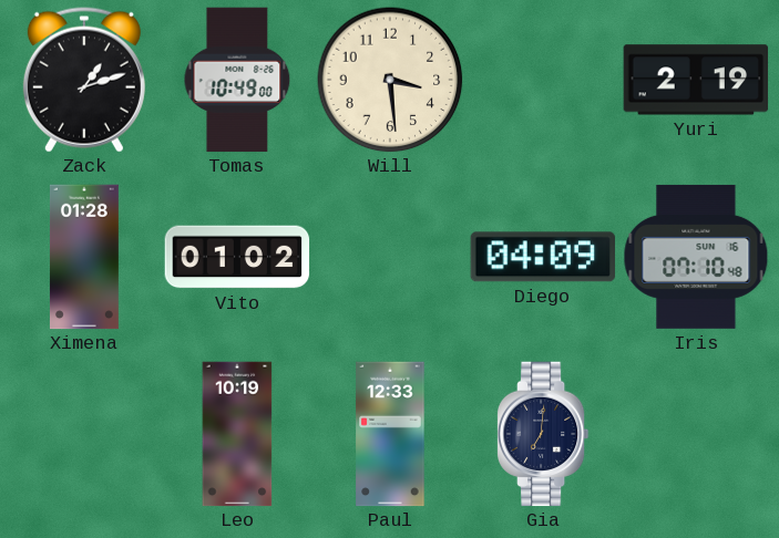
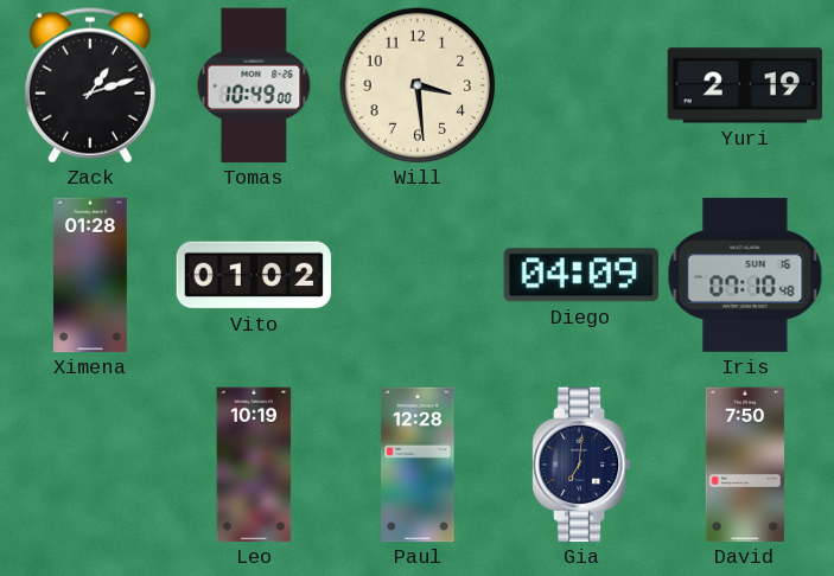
Paul: 12:33 -> 12:28
David: none -> 7:50
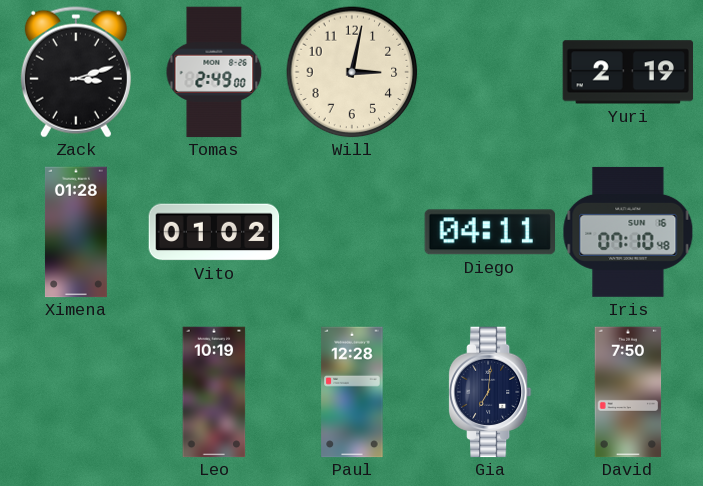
Zack: 1:12 -> 3:12
Tomas: 10:49 -> 2:49
Will: 3:29 -> 3:02
Diego: 04:09 -> 04:11
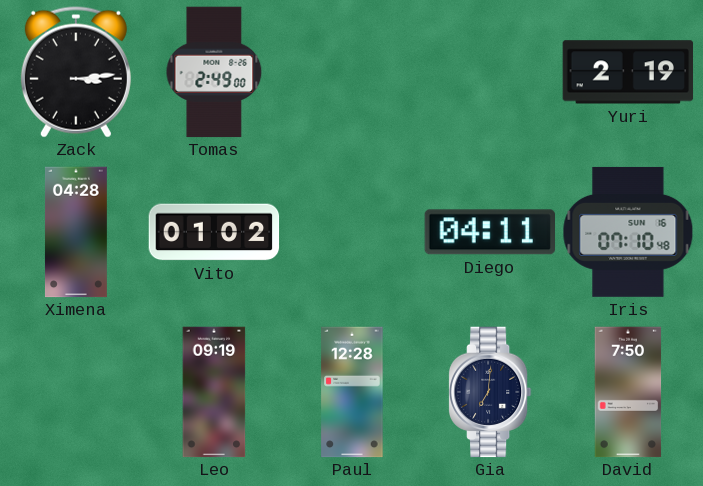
Zack: 3:12 -> 3:14
Will: 3:02 -> none
Ximena: 01:28 -> 04:28
Leo: 10:19 -> 09:19
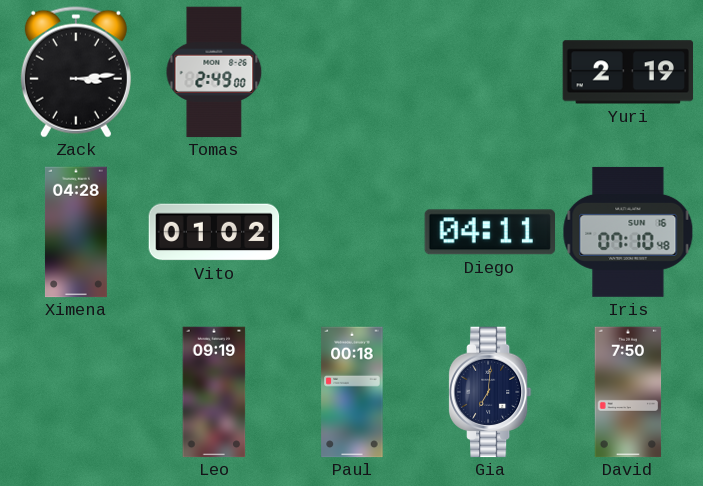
Paul: 12:28 -> 00:18
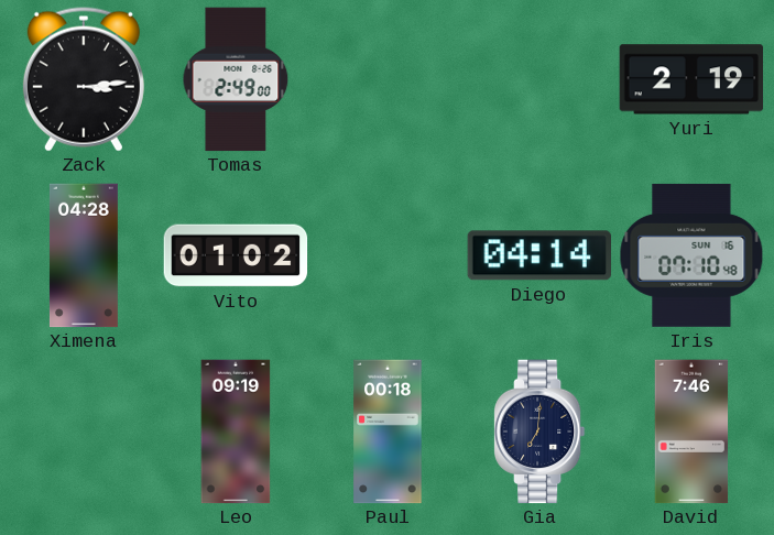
Diego: 04:11 -> 04:14
David: 7:50 -> 7:46
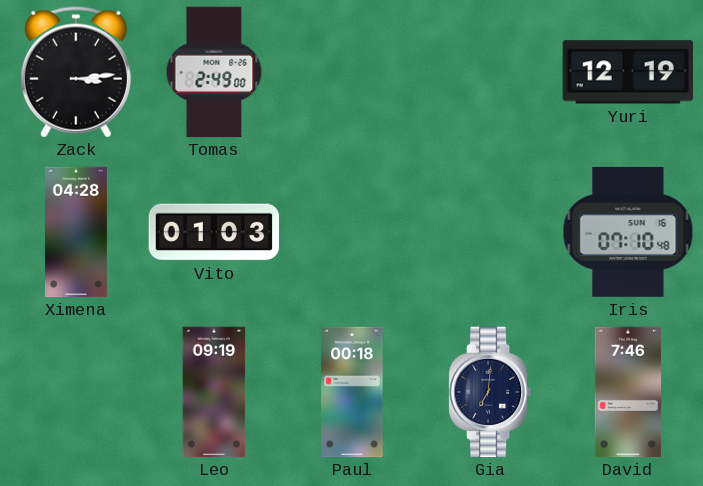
Yuri: 2:19 -> 12:19
Vito: 01:02 -> 01:03
Diego: 04:14 -> none
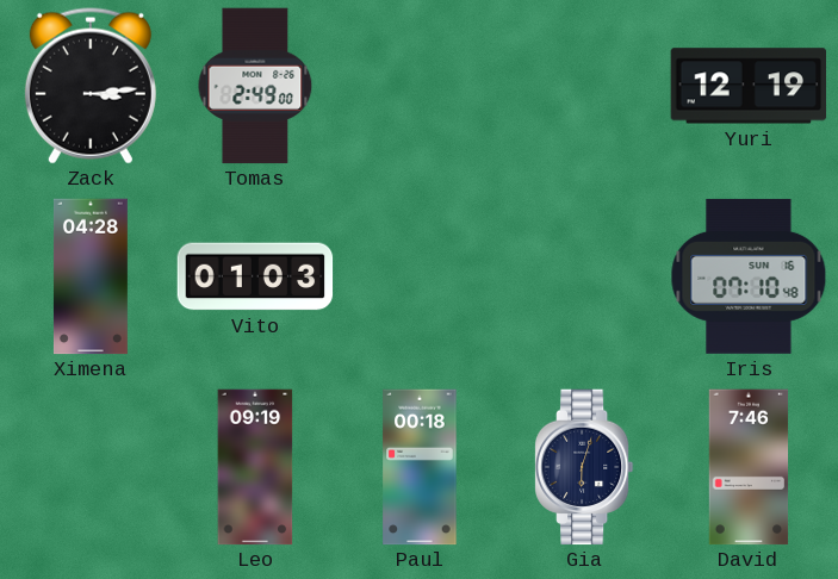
Gia: 7:01 -> 6:03
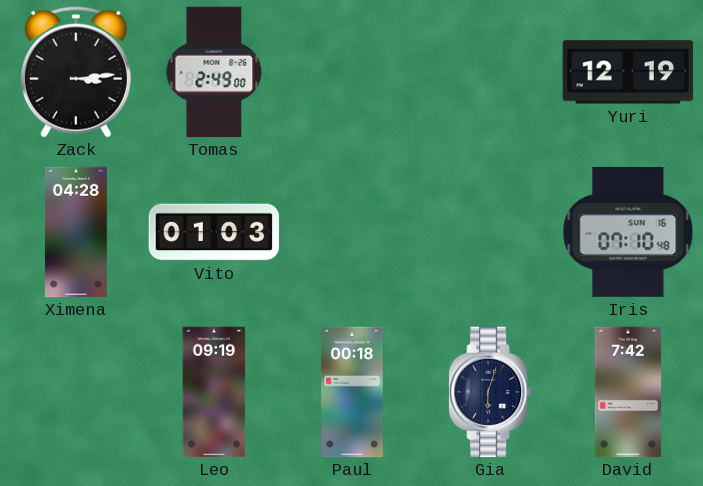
David: 7:46 -> 7:42
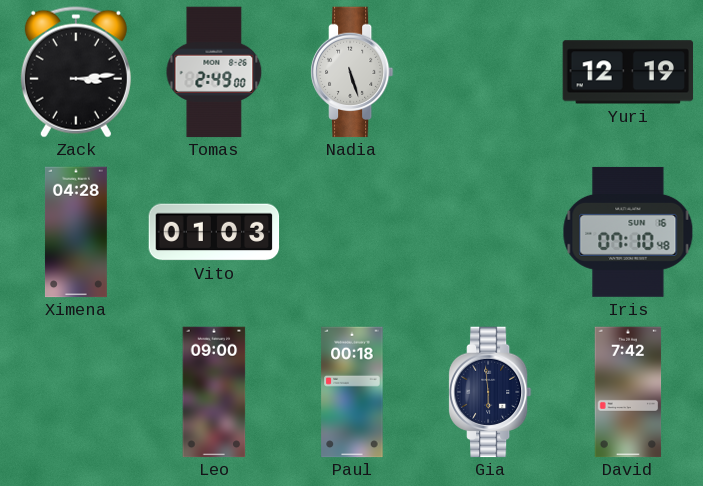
Nadia: none -> 5:27
Leo: 09:19 -> 09:00
Gia: 6:03 -> 5:59
